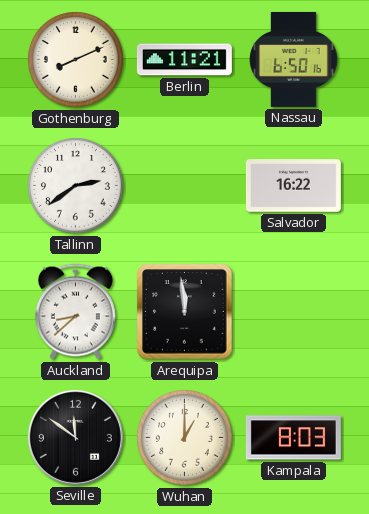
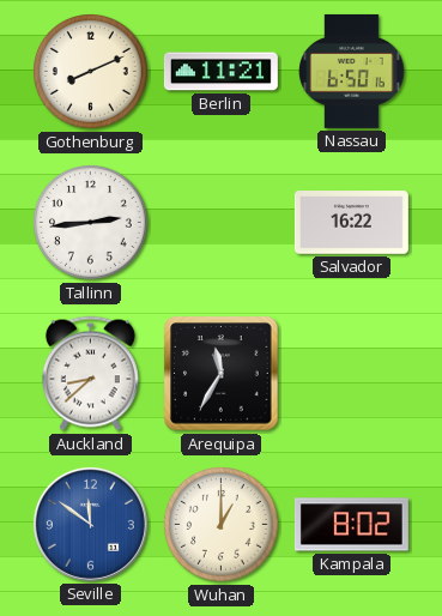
Tallinn: 2:39 -> 2:44
Arequipa: 11:59 -> 11:35
Seville dial: black -> blue
Kampala: 8:03 -> 8:02
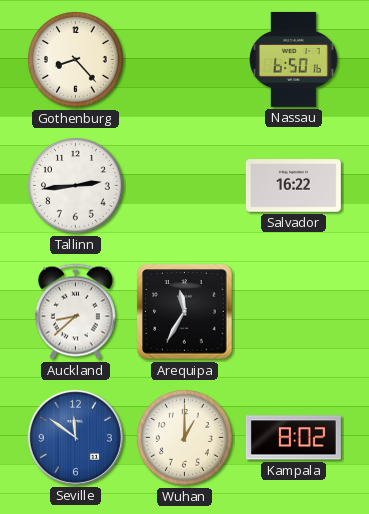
Gothenburg: 8:11 -> 8:23
Berlin: 11:21 -> none
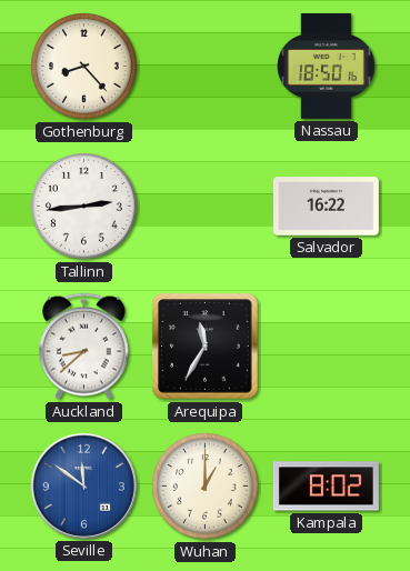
Nassau: 6:50 -> 18:50
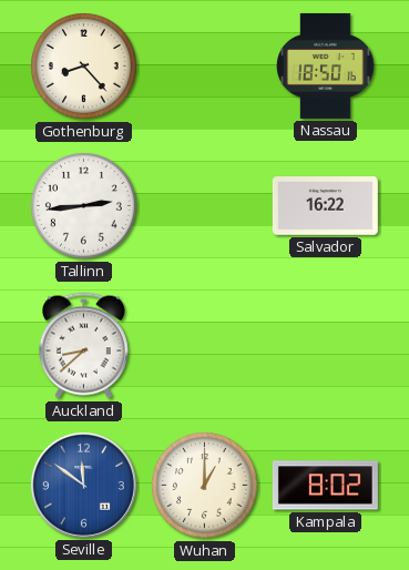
Arequipa: 11:35 -> none
